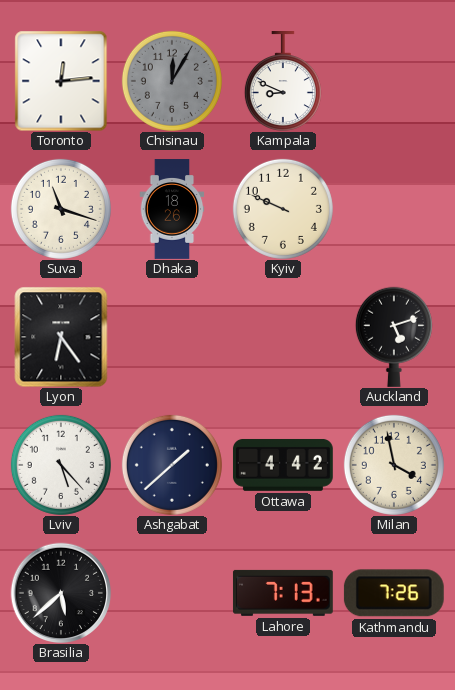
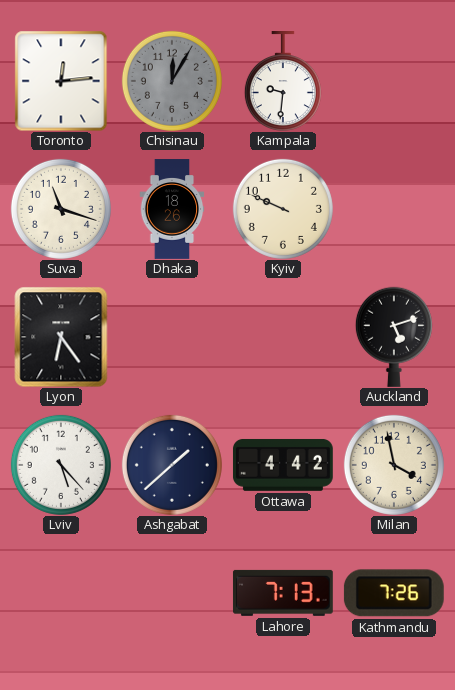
Kampala: 8:49 -> 9:31
Brasilia: 5:38 -> none
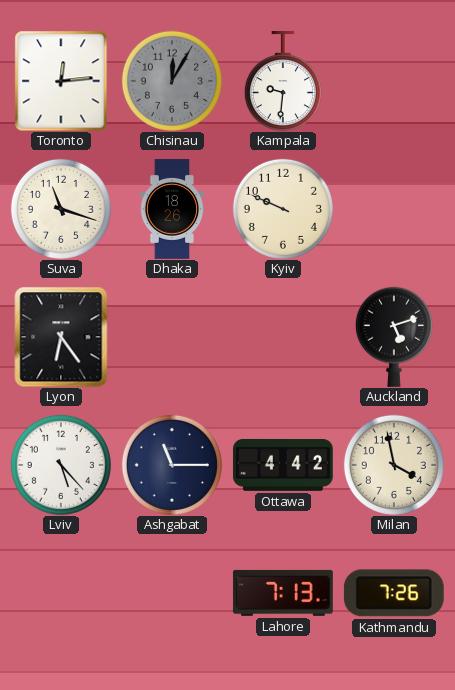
Ashgabat: 1:38 -> 11:15
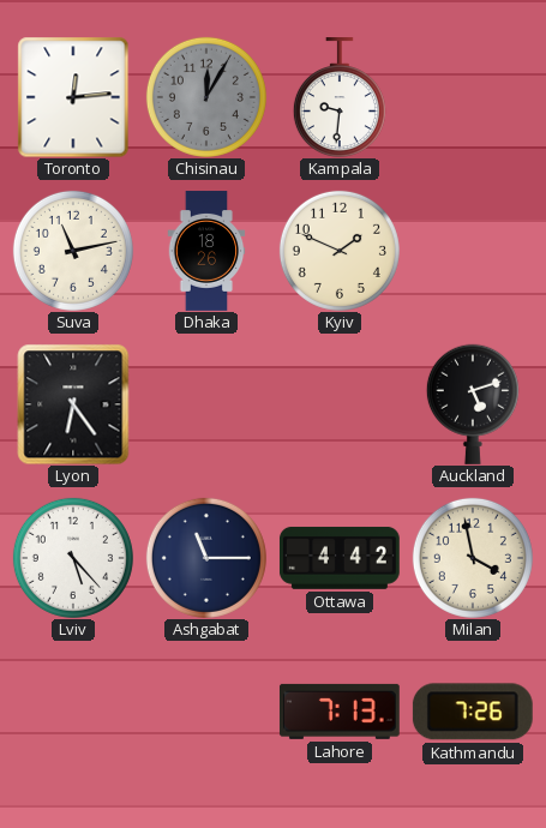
Suva: 11:18 -> 11:13
Kyiv: 9:49 -> 1:49
